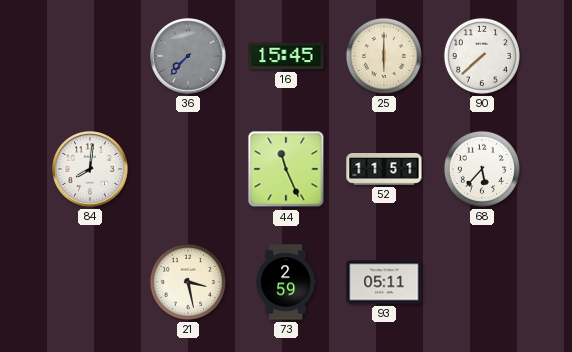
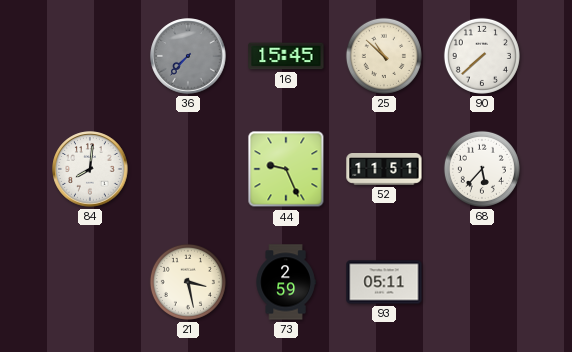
25: 6:00 -> 10:52
44: 11:26 -> 9:26
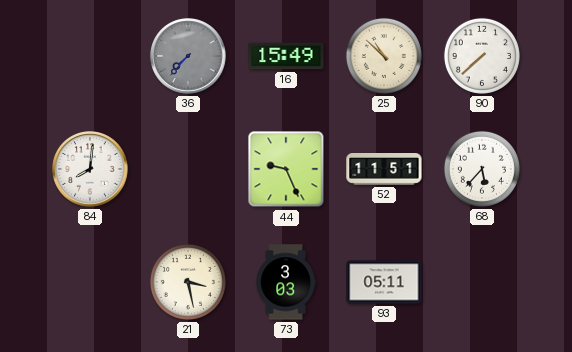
16: 15:45 -> 15:49
73: 2:59 -> 3:03
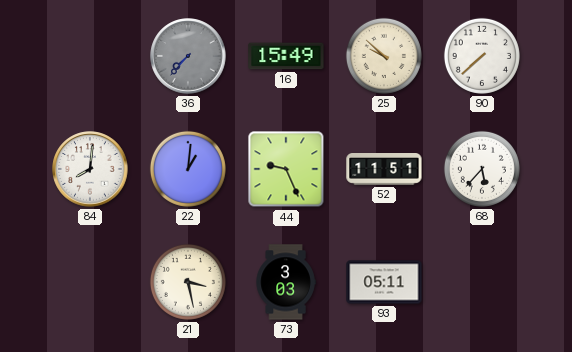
25: 10:52 -> 9:52
22: none -> 1:01
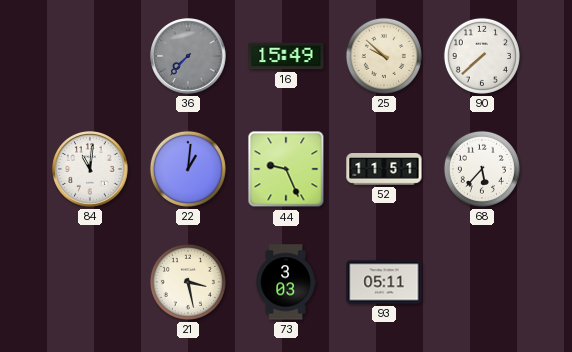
84: 8:01 -> 11:01
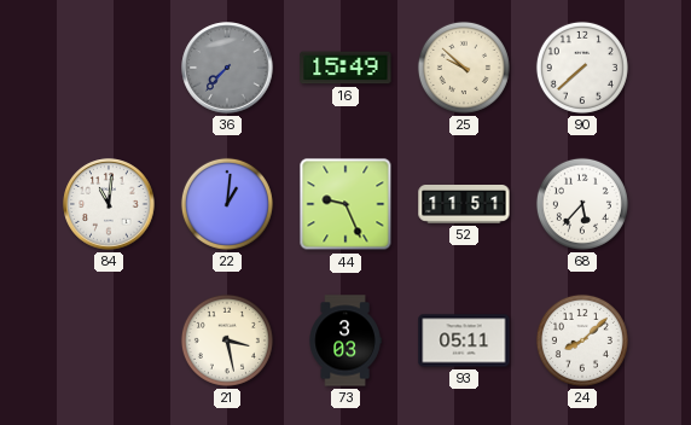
24: none -> 8:08
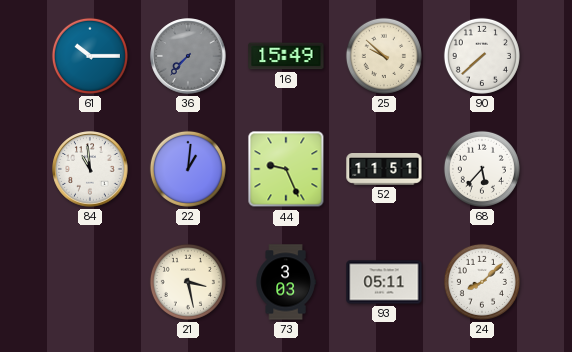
61: none -> 10:15
84: 11:01 -> 10:59
